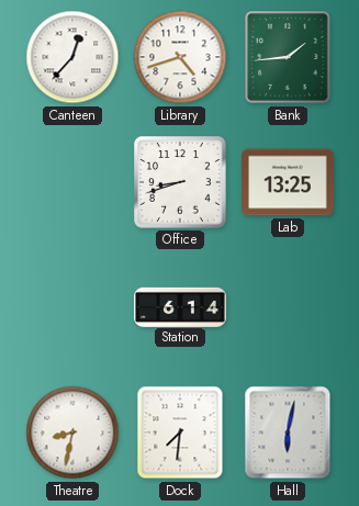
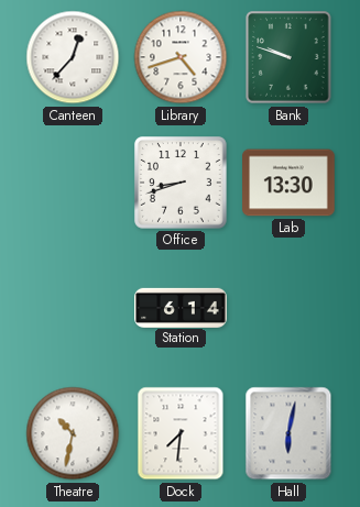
Bank: 1:44 -> 9:48
Lab: 13:25 -> 13:30
Theatre: 8:32 -> 10:32
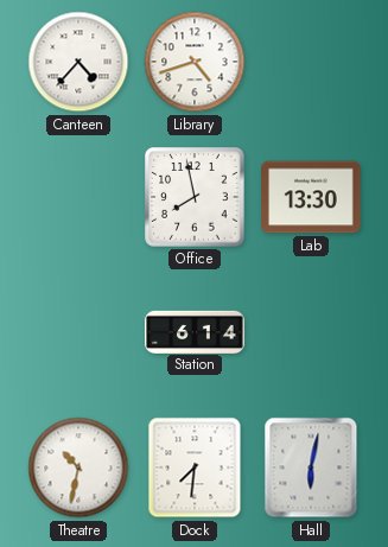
Canteen: 12:37 -> 4:37
Bank: 9:48 -> none
Office: 8:42 -> 7:58
